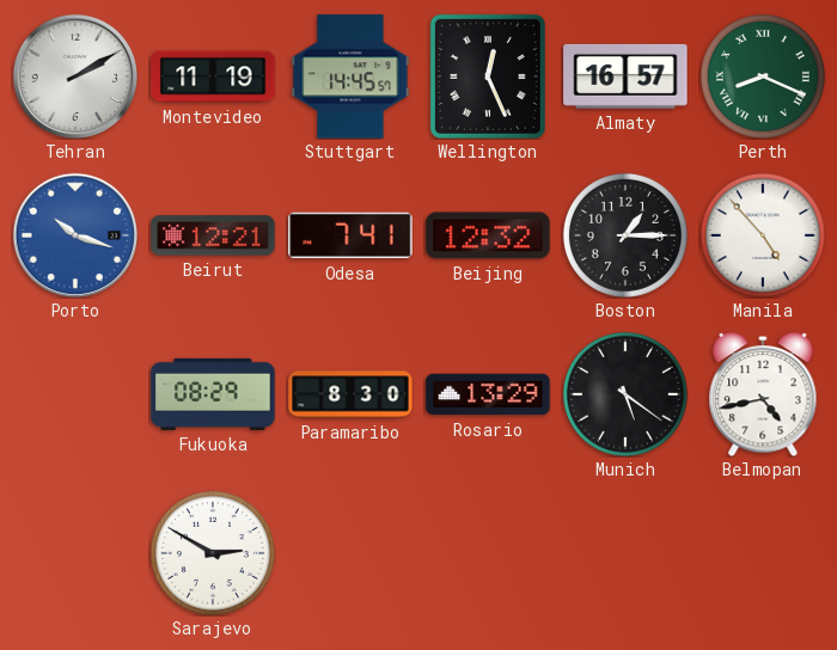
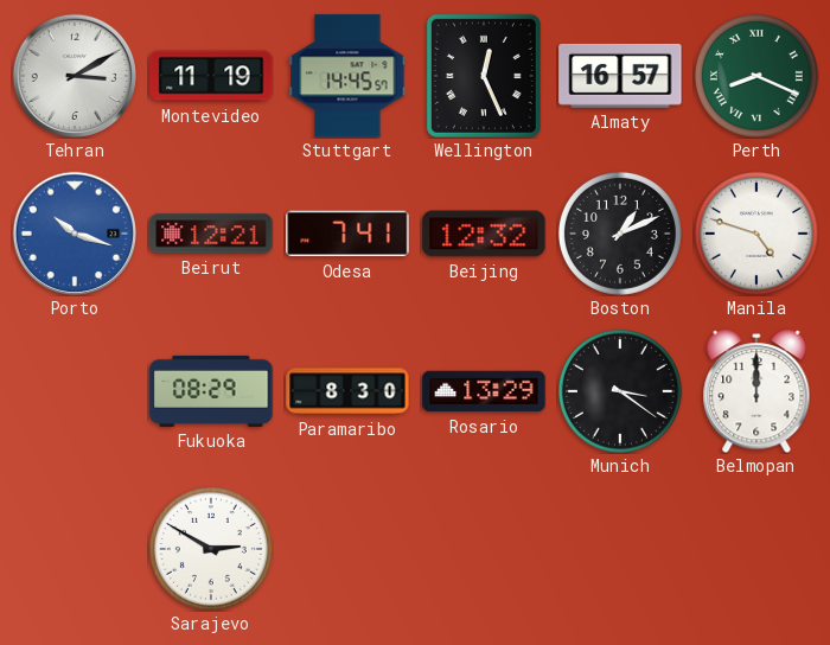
Tehran: 2:10 -> 3:10
Boston: 1:15 -> 1:11
Manila: 4:53 -> 4:48
Munich: 5:21 -> 3:21
Belmopan: 4:43 -> 12:00
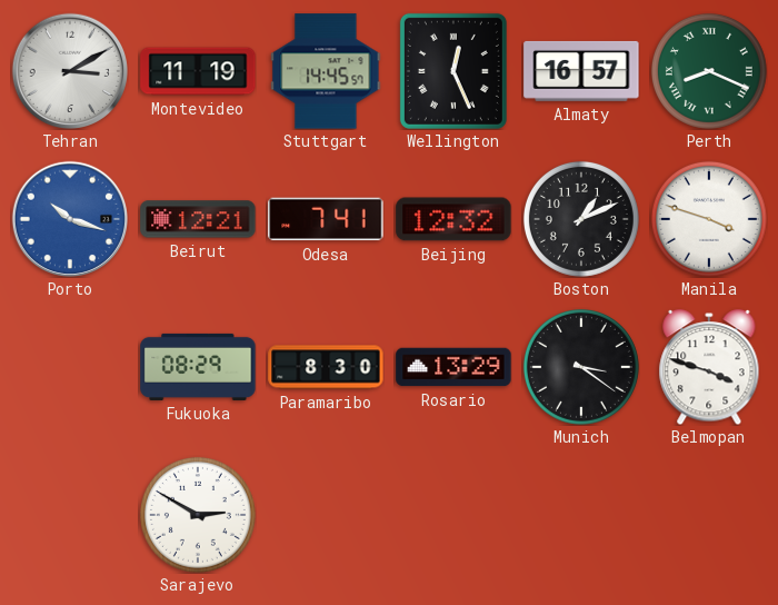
Manila: 4:48 -> 3:48
Belmopan: 12:00 -> 3:48
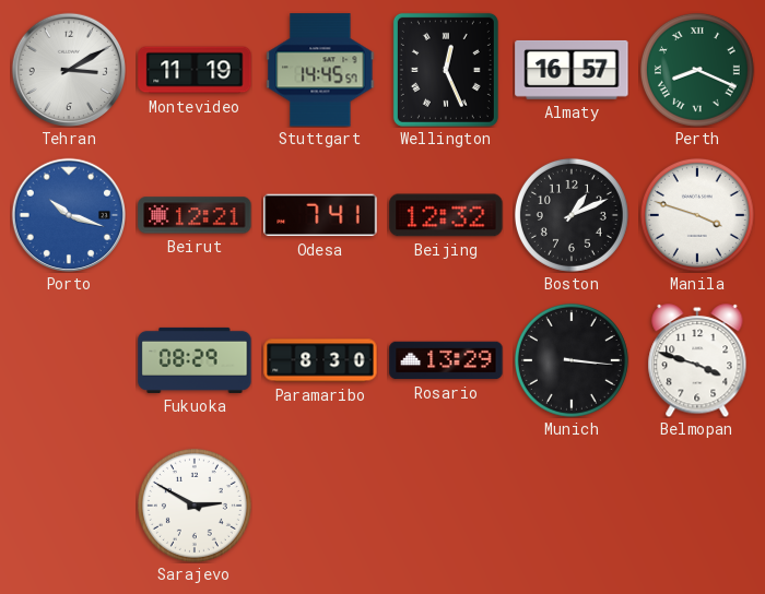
Munich: 3:21 -> 3:16
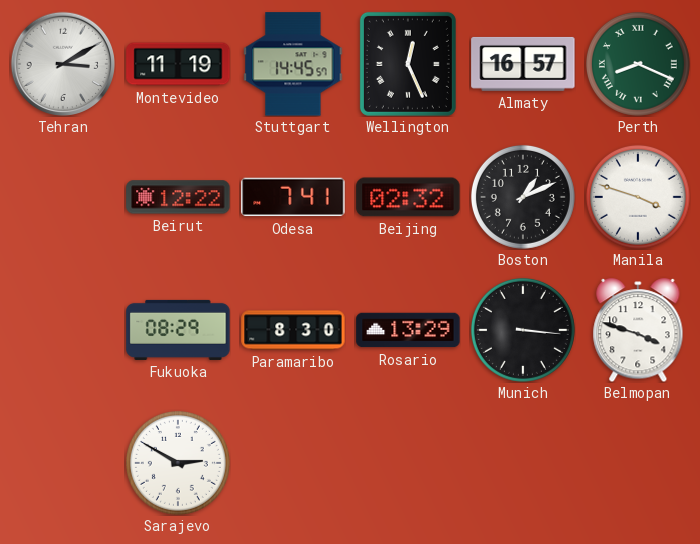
Porto: 10:18 -> none
Beirut: 12:21 -> 12:22
Beijing: 12:32 -> 02:32
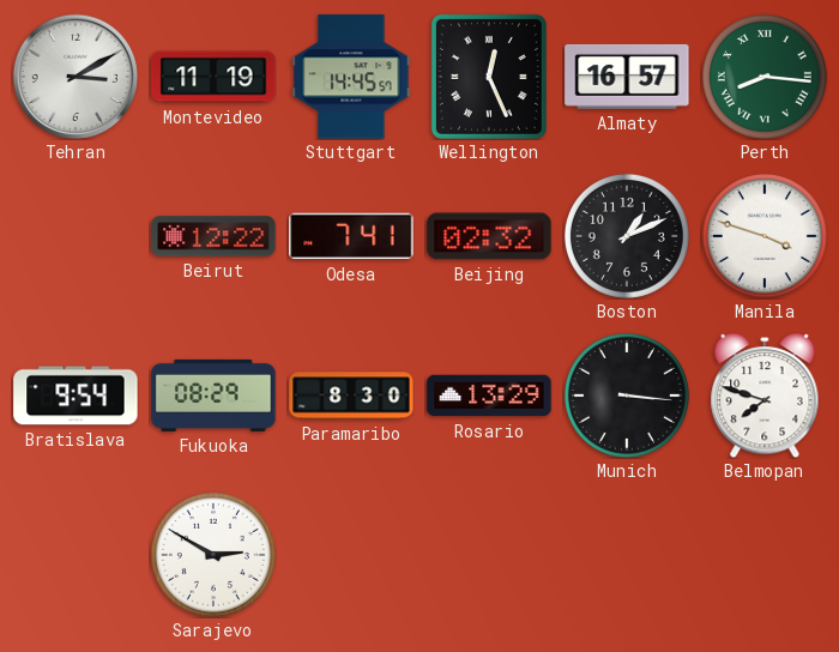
Perth: 8:19 -> 8:16
Bratislava: none -> 9:54
Belmopan: 3:48 -> 7:48
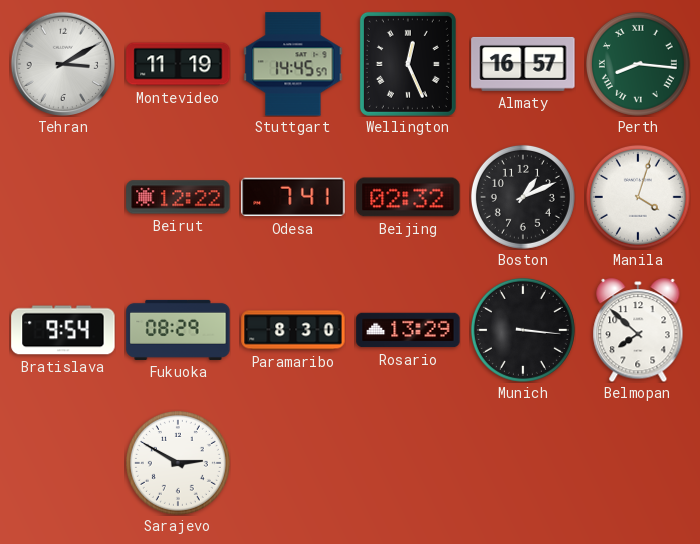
Manila: 3:48 -> 4:03
Belmopan: 7:48 -> 7:52
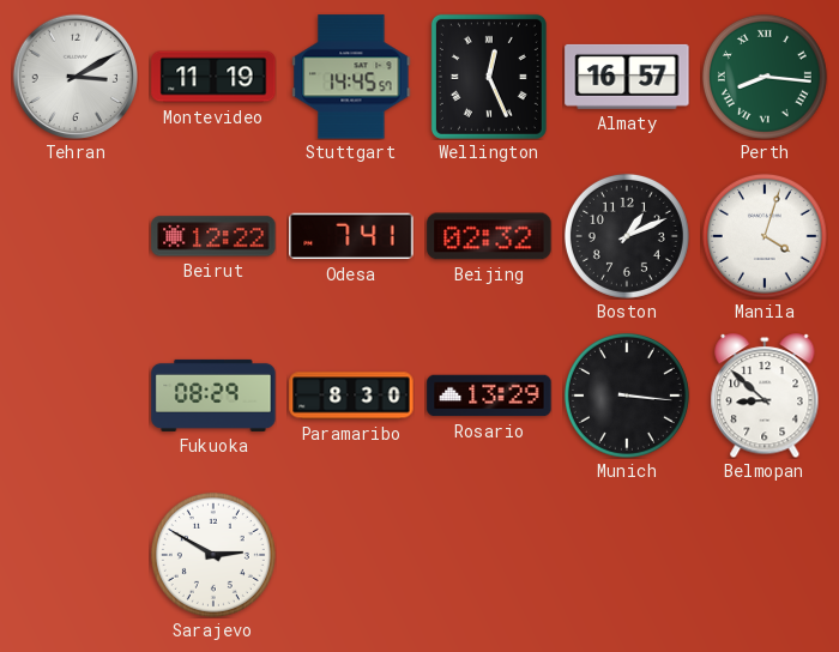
Bratislava: 9:54 -> none
Belmopan: 7:52 -> 8:52
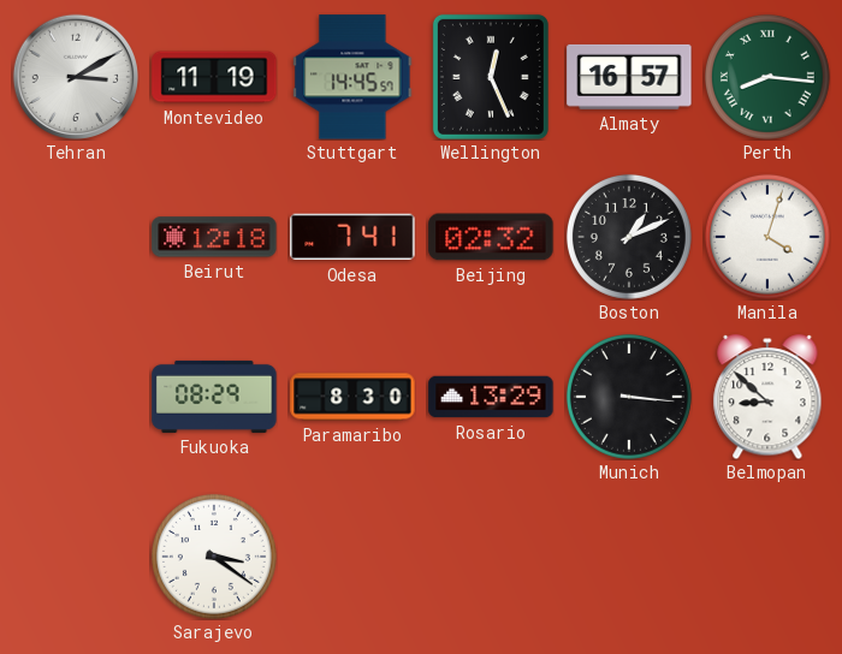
Beirut: 12:22 -> 12:18
Sarajevo: 2:50 -> 3:21
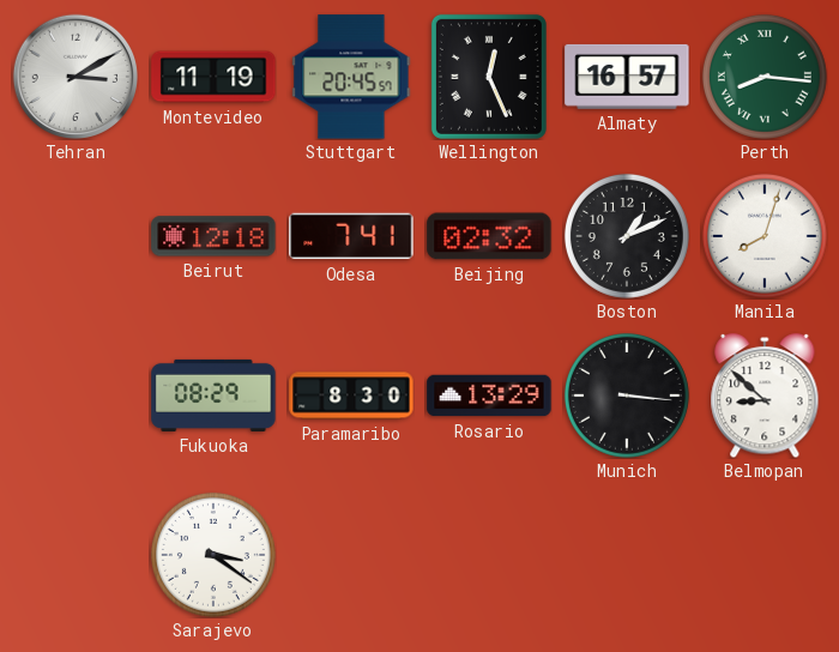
Stuttgart: 14:45 -> 20:45
Manila: 4:03 -> 8:03
